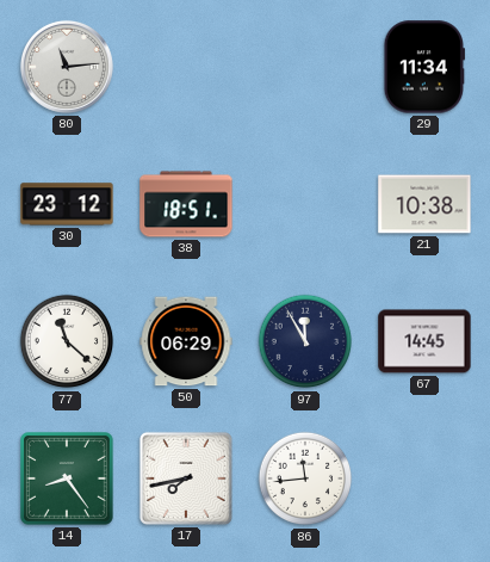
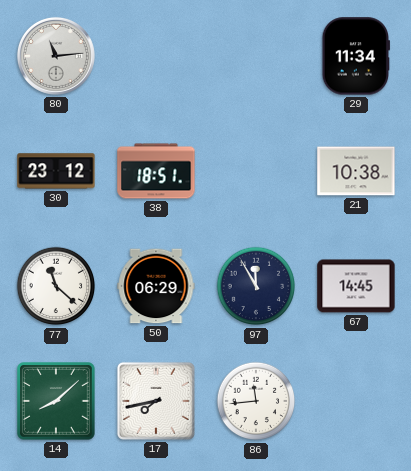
14: 8:24 -> 8:08
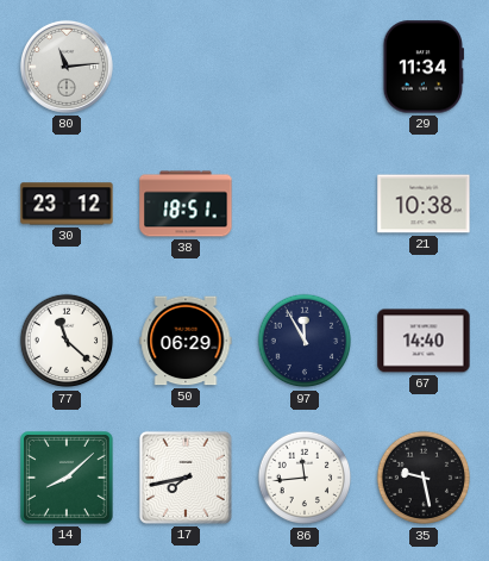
67: 14:45 -> 14:40
35: none -> 9:28
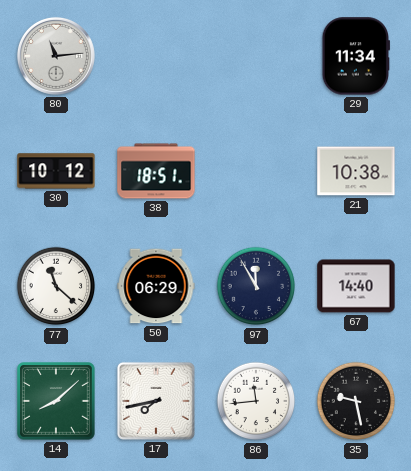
30: 23:12 -> 10:12
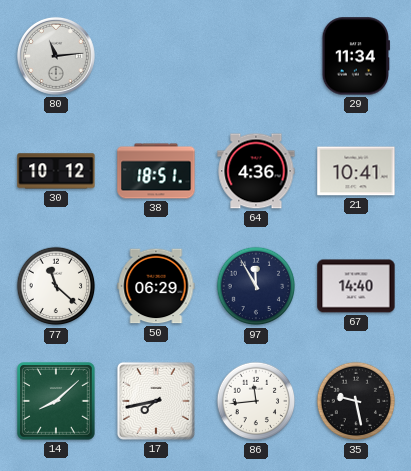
64: none -> 4:36
21: 10:38 -> 10:41
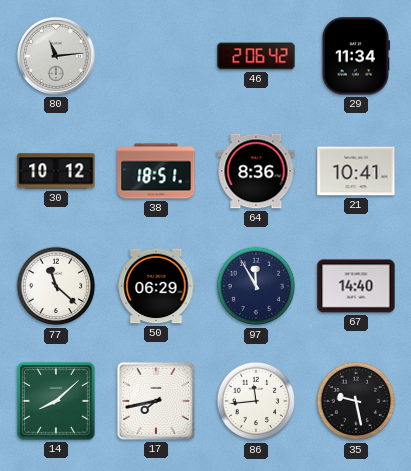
46: none -> 2:06
64: 4:36 -> 8:36
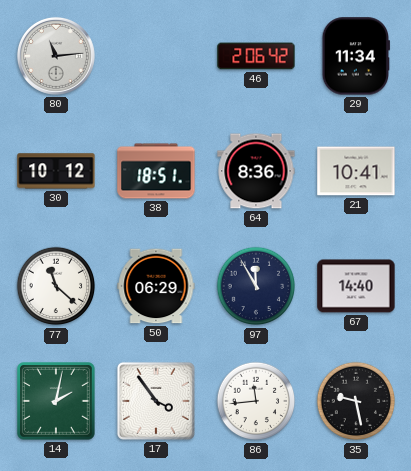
14: 8:08 -> 2:02
17: 7:43 -> 3:54
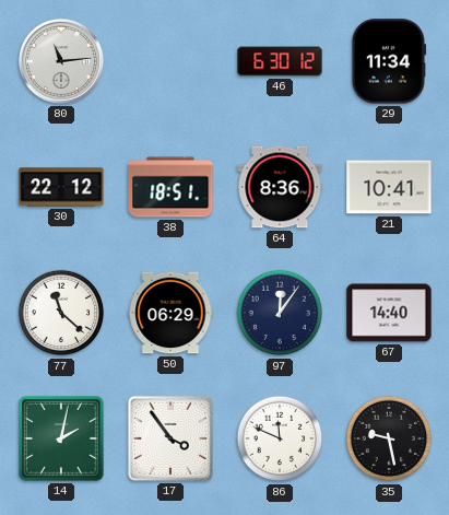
46: 2:06 -> 6:30
30: 10:12 -> 22:12
97: 11:55 -> 12:06
86: 11:44 -> 11:49
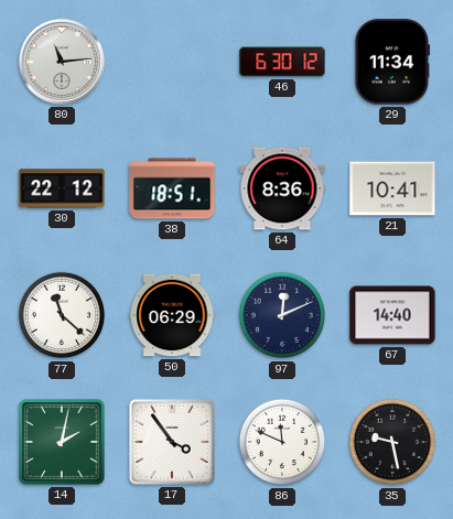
97: 12:06 -> 12:11
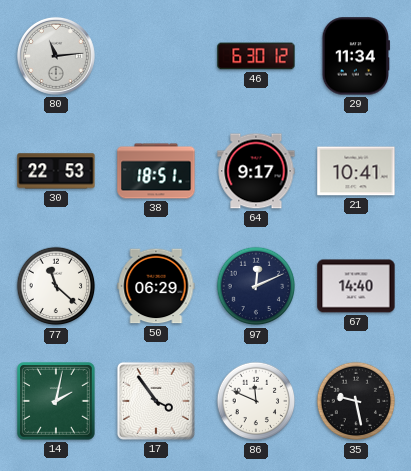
30: 22:12 -> 22:53
64: 8:36 -> 9:17
